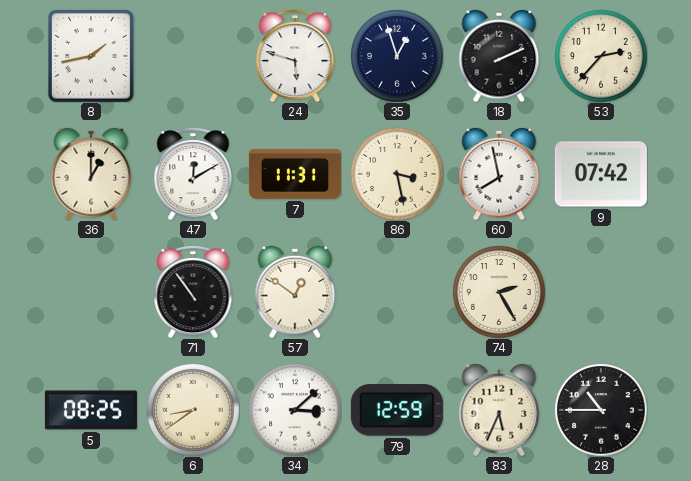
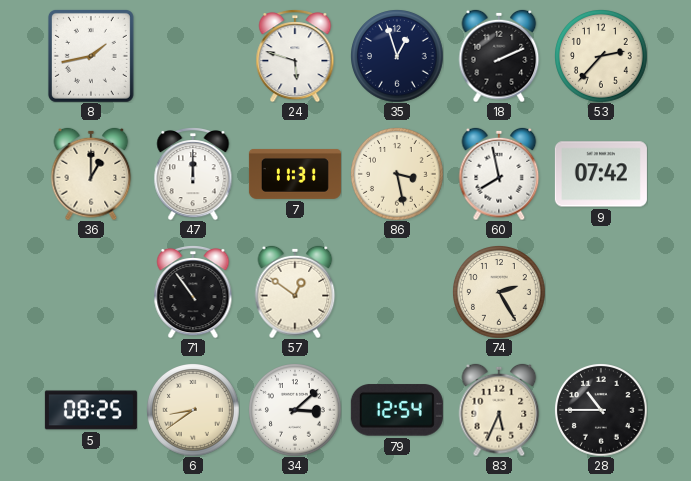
47: 12:10 -> 12:00
79: 12:59 -> 12:54
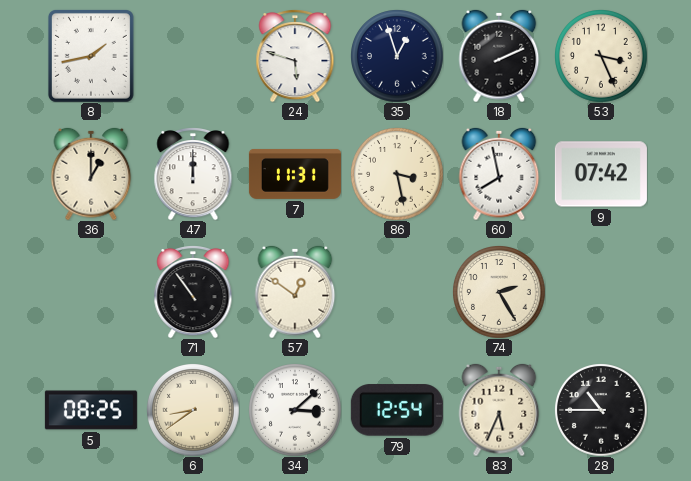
53: 2:37 -> 3:26
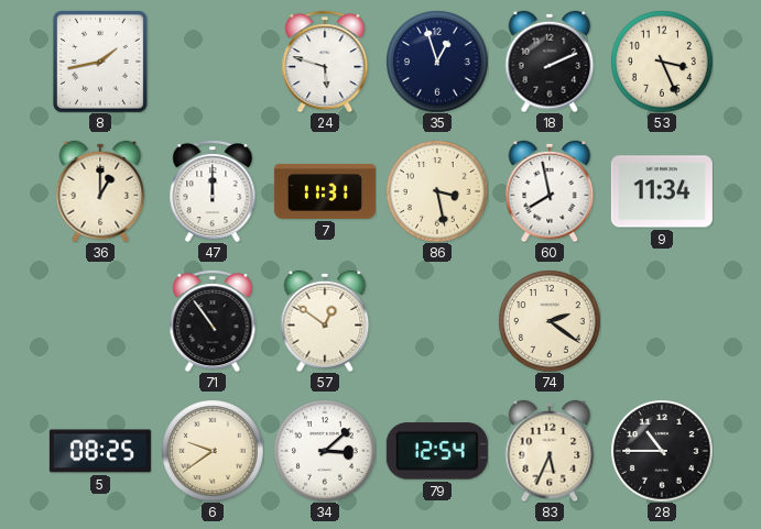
9: 07:42 -> 11:34
74: 2:25 -> 2:21
6: 8:39 -> 9:39
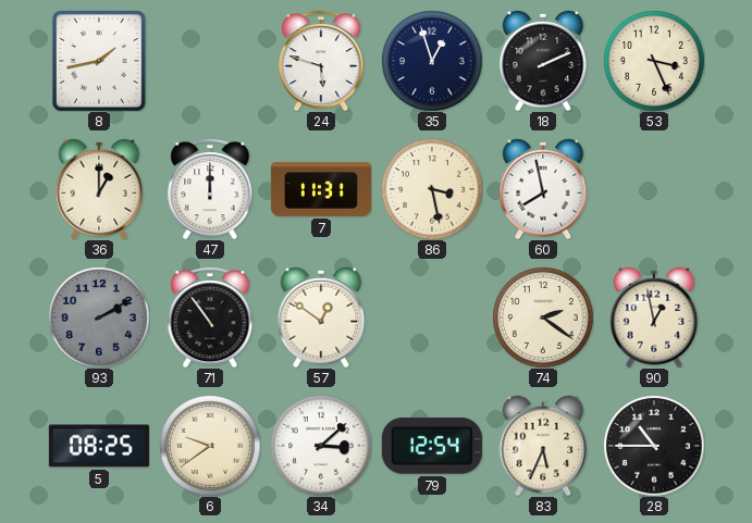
9: 11:34 -> none
93: none -> 2:10
90: none -> 12:58
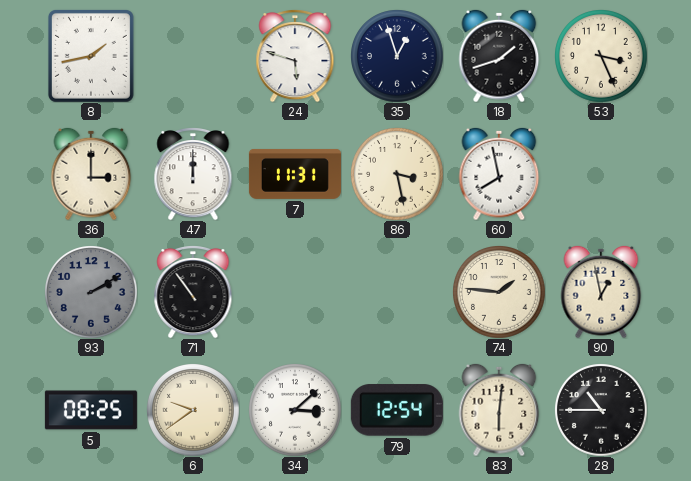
18: 2:11 -> 1:42
36: 1:00 -> 3:00
57: 12:51 -> none
74: 2:21 -> 1:46
83: 5:34 -> 6:01
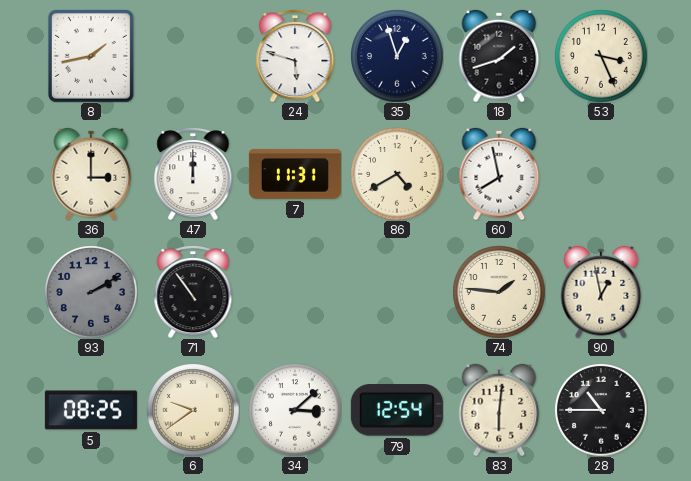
86: 3:28 -> 4:40
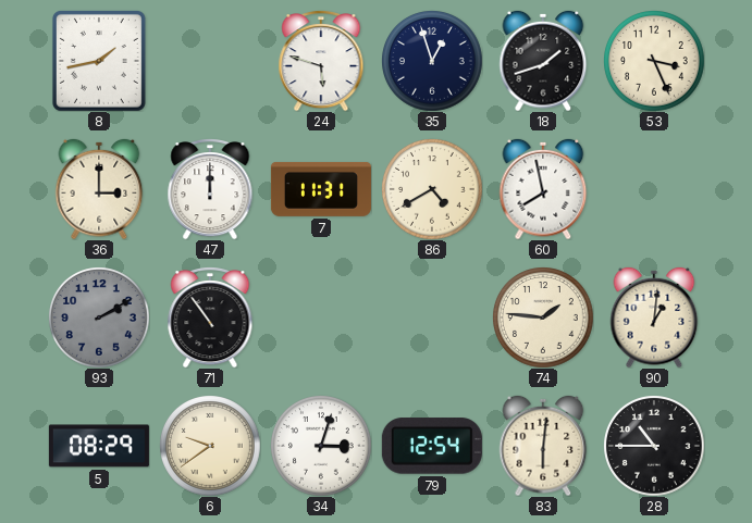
90: 12:58 -> 1:01
5: 08:25 -> 08:29
34: 3:08 -> 3:03
